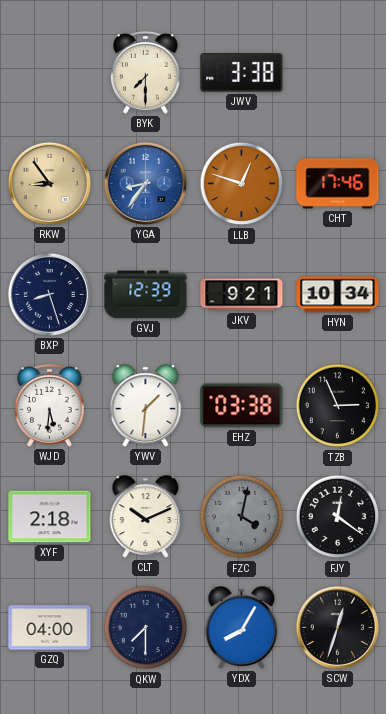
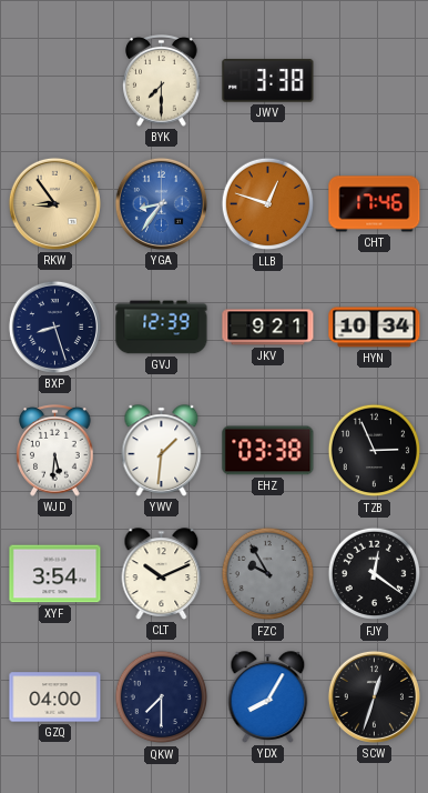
XYF: 2:18 -> 3:54
FZC: 4:02 -> 9:55
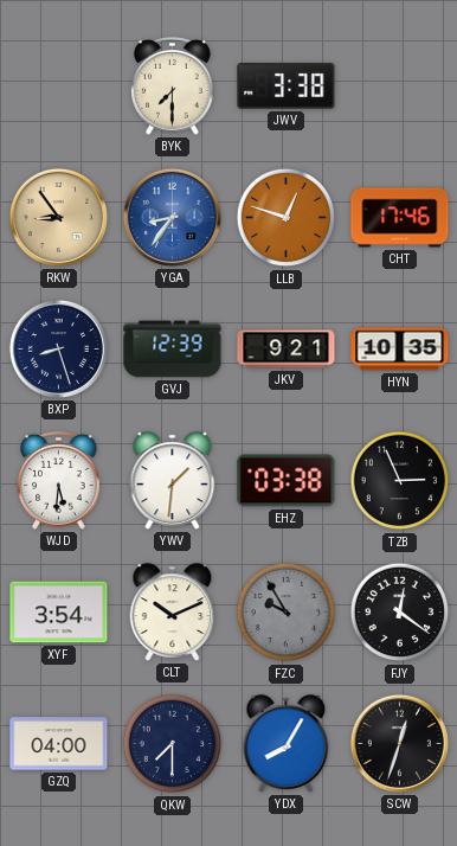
HYN: 10:34 -> 10:35
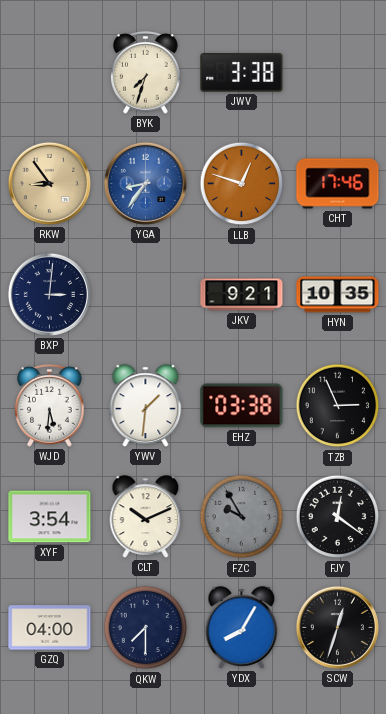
BYK: 7:30 -> 7:33
BXP: 8:27 -> 3:01
GVJ: 12:39 -> none
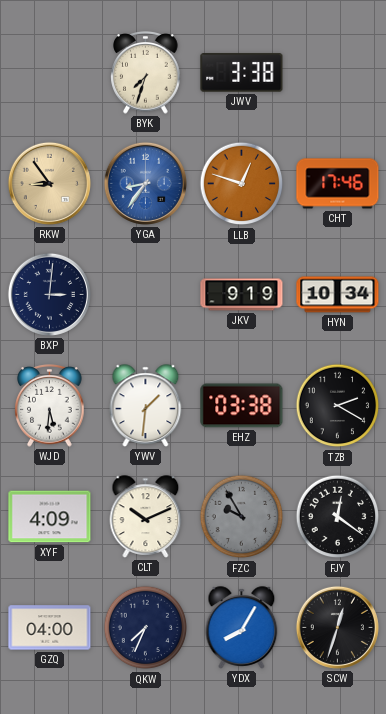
JKV: 9:21 -> 9:19
HYN: 10:35 -> 10:34
TZB: 2:56 -> 2:20
XYF: 3:54 -> 4:09
QKW: 7:30 -> 7:34
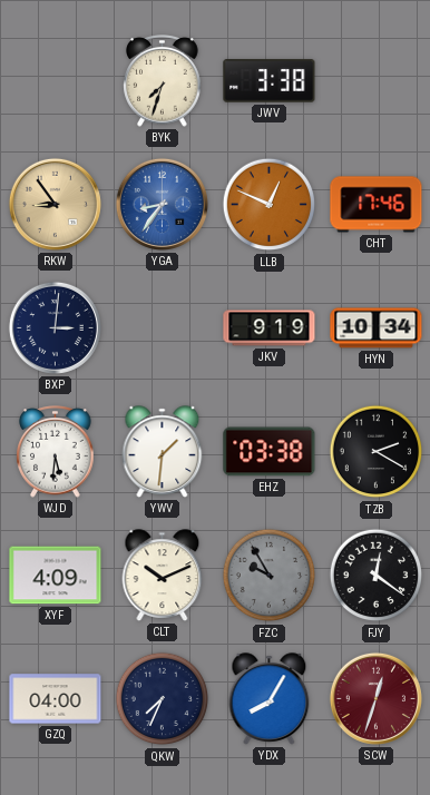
LLB: 12:48 -> 12:49
SCW dial: black -> burgundy
